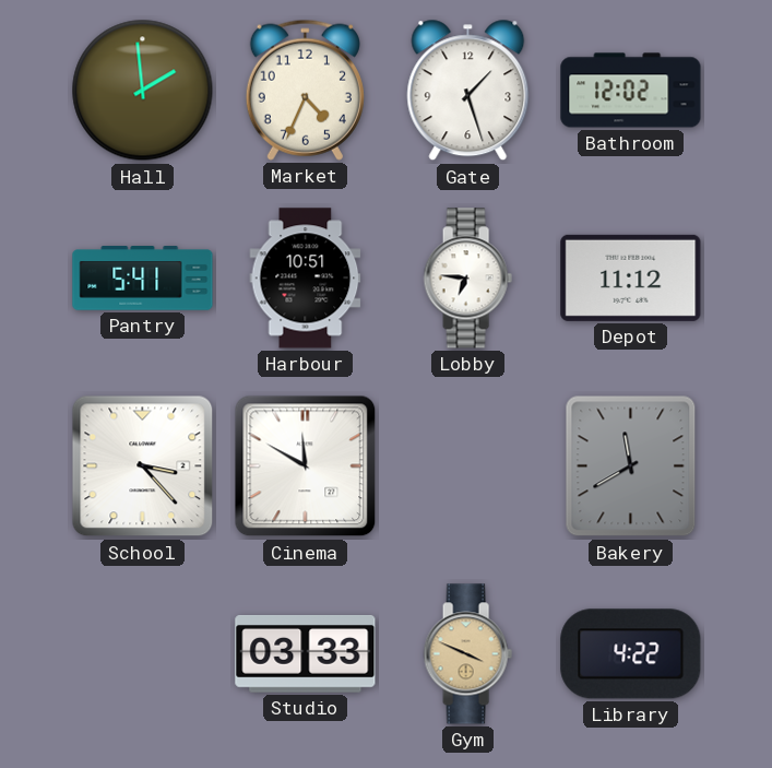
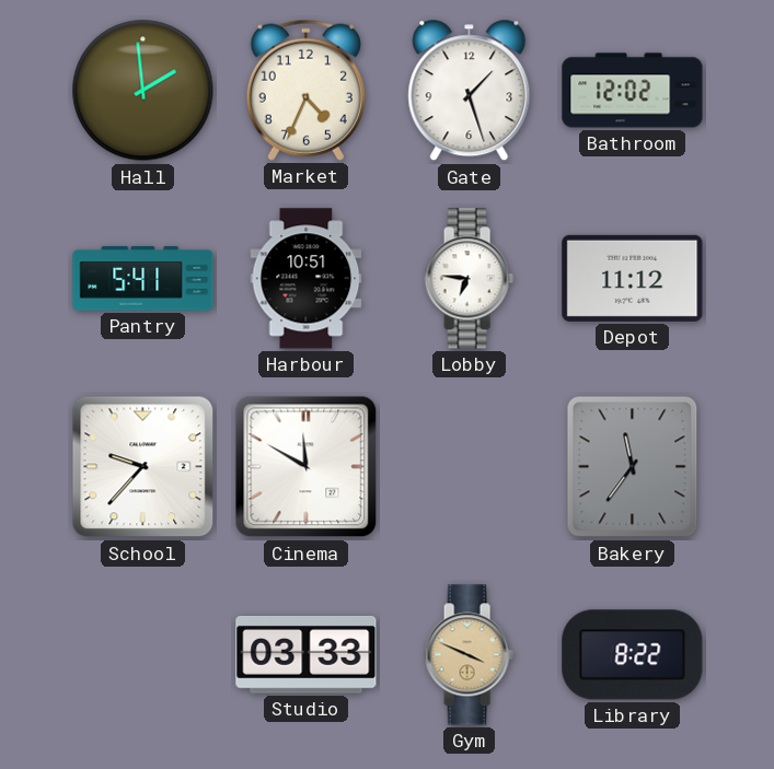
School: 3:23 -> 9:37
Bakery: 11:40 -> 11:36
Library: 4:22 -> 8:22
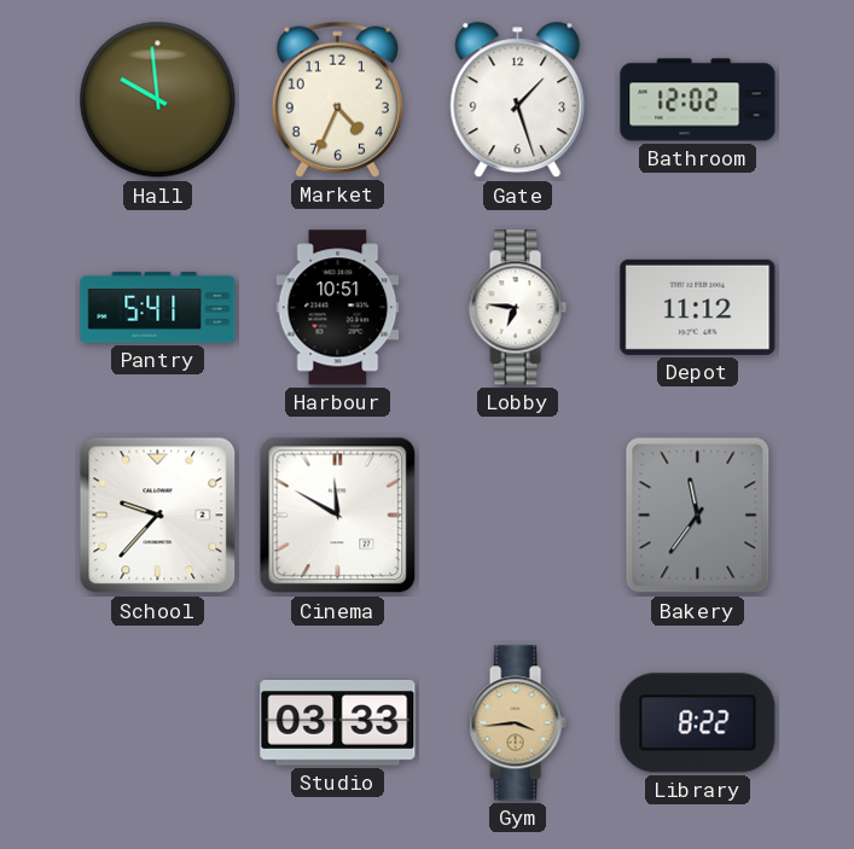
Hall: 1:59 -> 9:59
Gym: 3:49 -> 3:44
